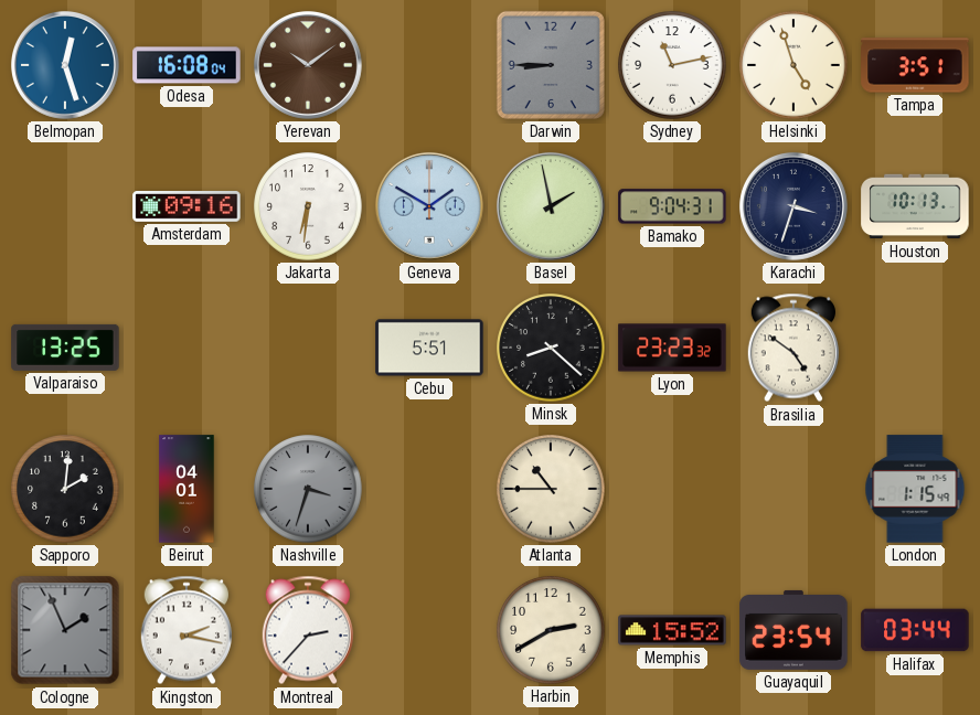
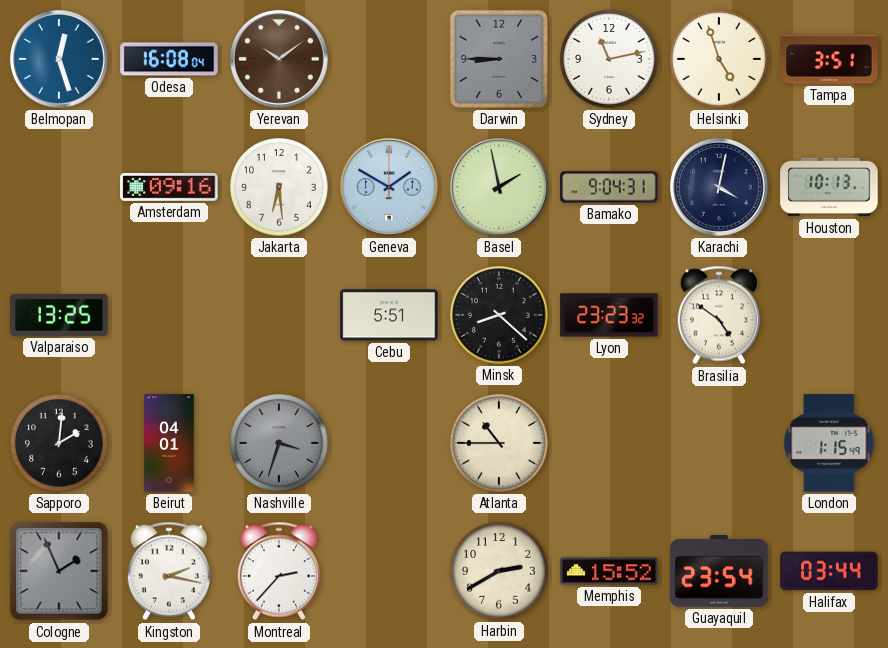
Jakarta: 6:31 -> 6:29
Karachi: 3:33 -> 4:02
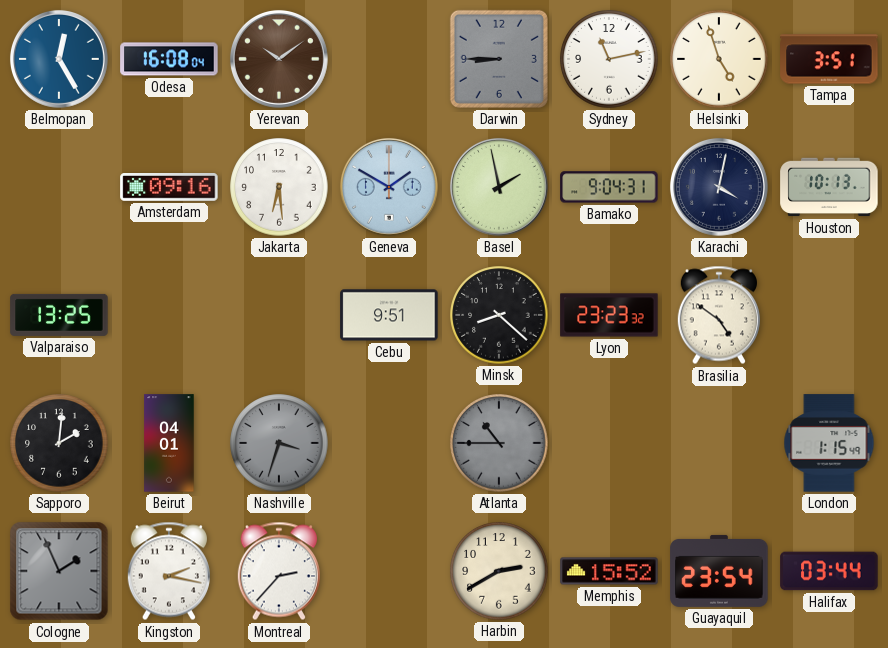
Belmopan: 12:27 -> 12:25
Cebu: 5:51 -> 9:51
Atlanta dial: cream -> grey
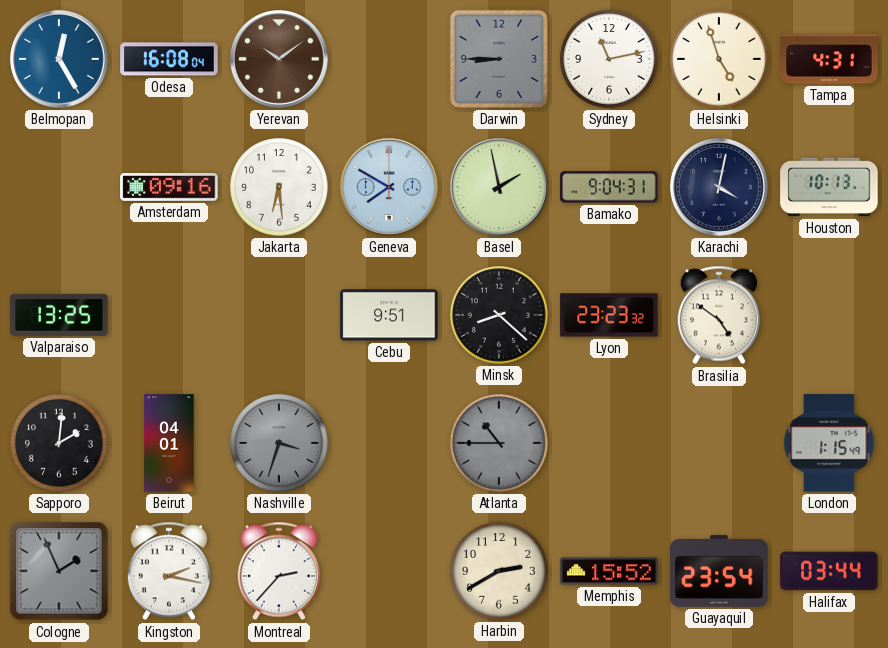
Tampa: 3:51 -> 4:31
Geneva: 1:50 -> 7:50
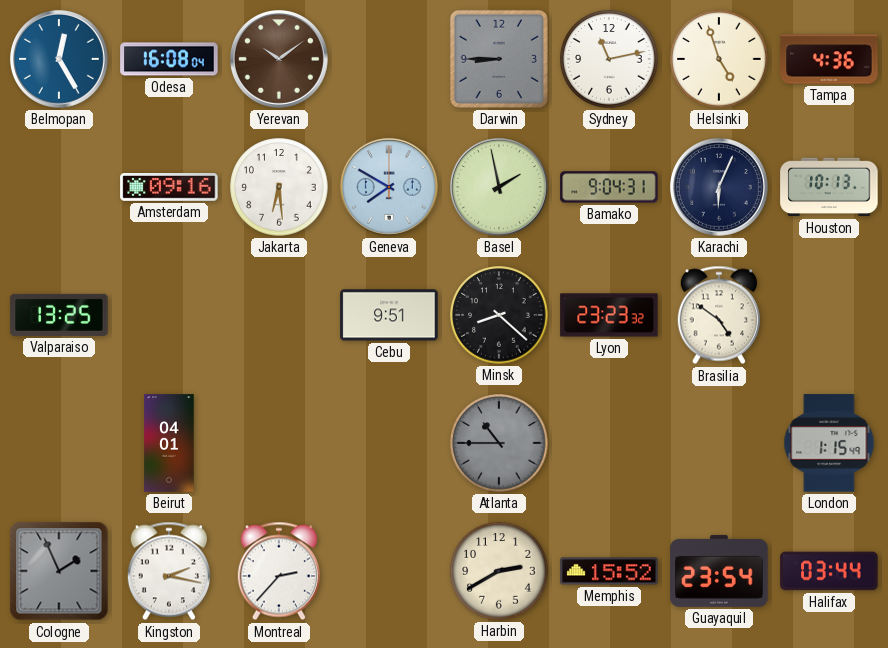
Tampa: 4:31 -> 4:36
Karachi: 4:02 -> 6:04
Sapporo: 2:01 -> none
Nashville: 3:33 -> none
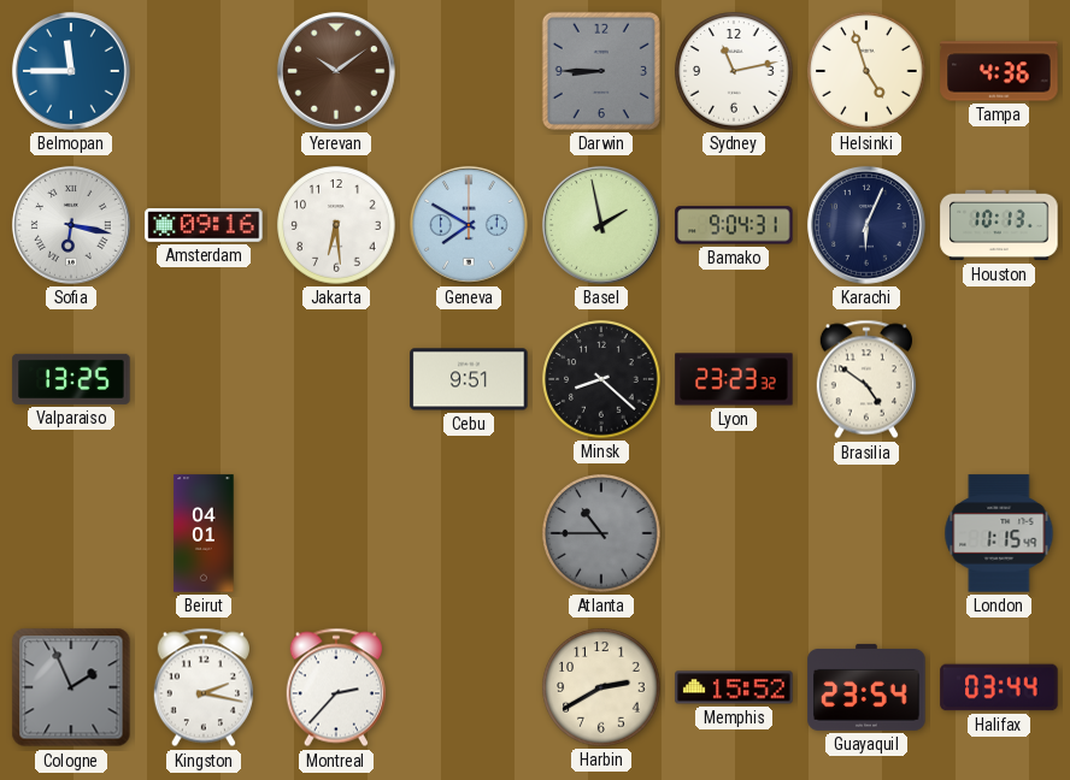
Belmopan: 12:25 -> 11:45
Odesa: 16:08 -> none
Sofia: none -> 6:17
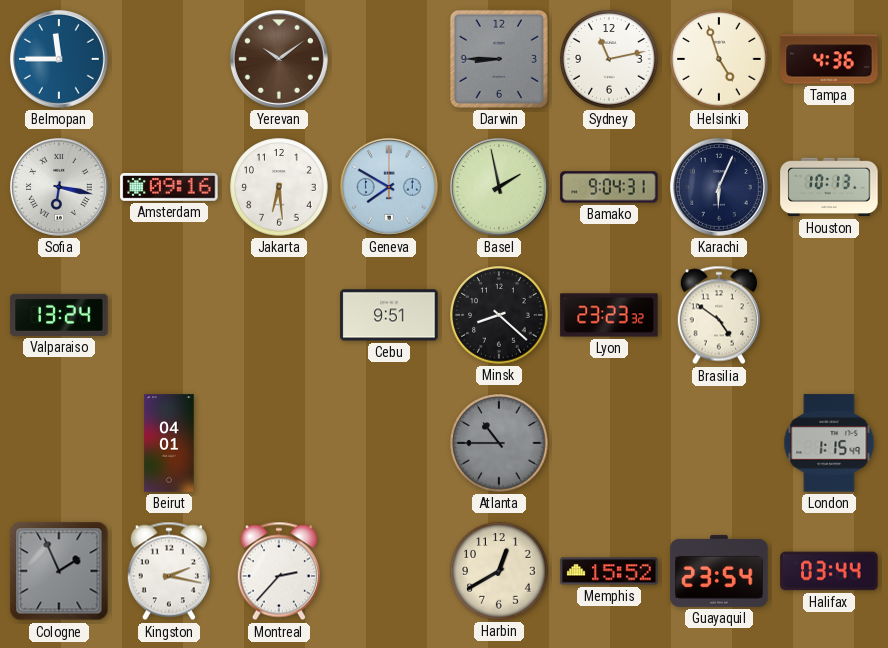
Valparaiso: 13:25 -> 13:24
Harbin: 2:40 -> 12:40
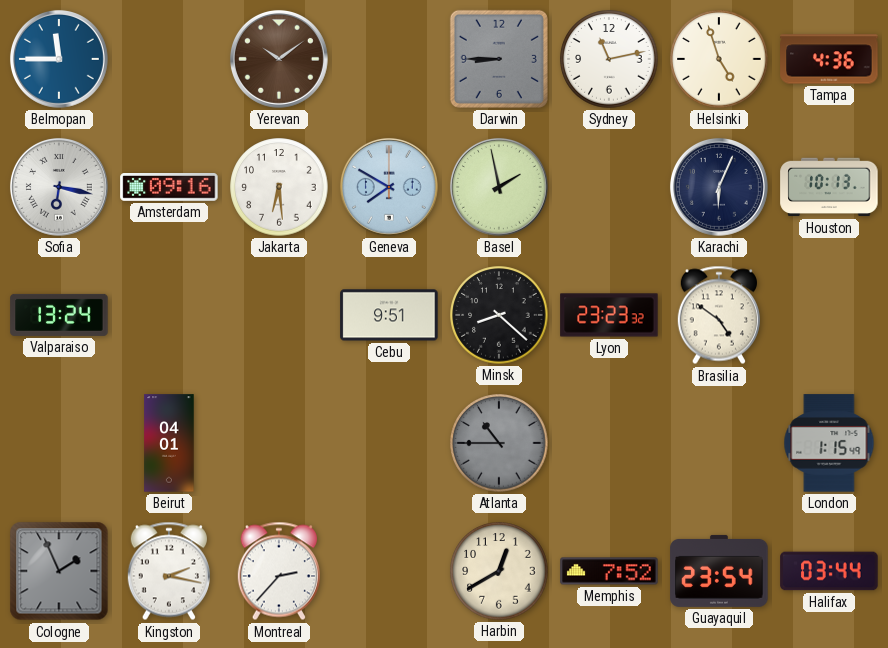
Bamako: 9:04 -> none
Memphis: 15:52 -> 7:52
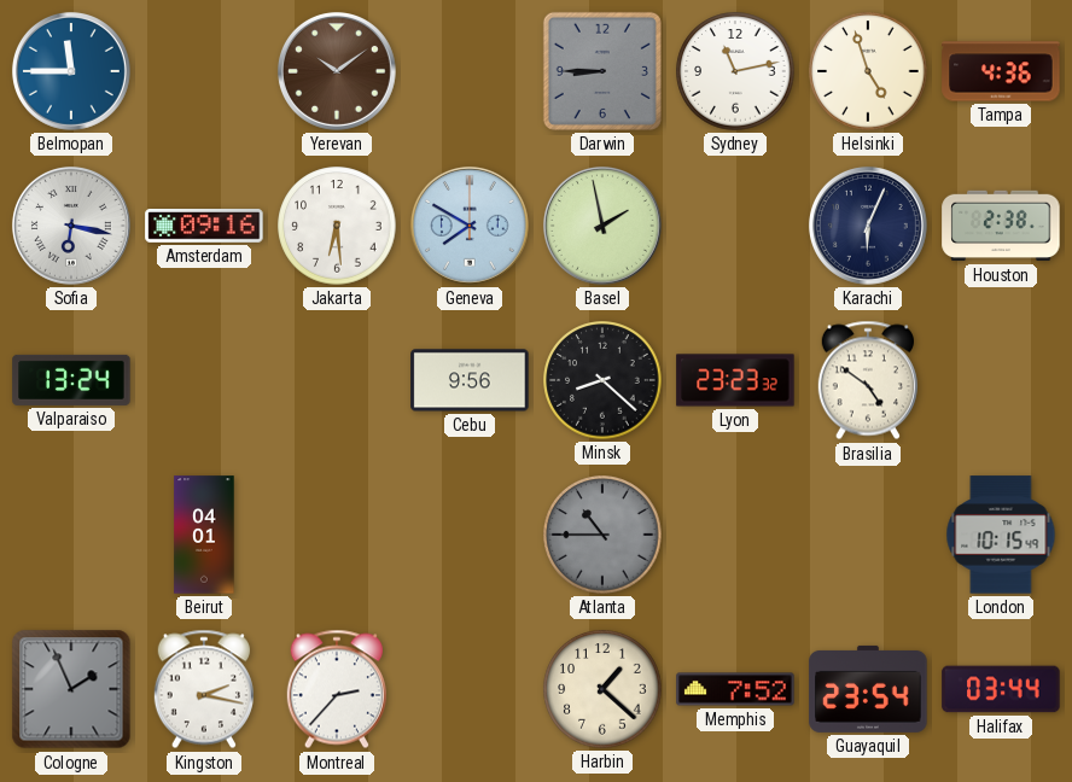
Houston: 10:13 -> 2:38
Cebu: 9:51 -> 9:56
London: 1:15 -> 10:15
Harbin: 12:40 -> 1:22
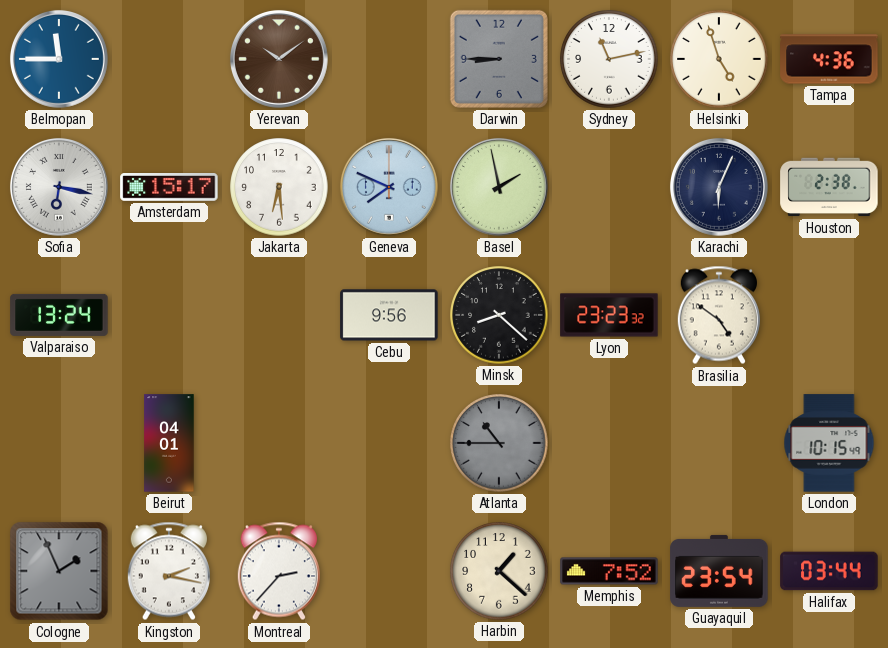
Amsterdam: 09:16 -> 15:17
Geneva: 7:50 -> 7:49
